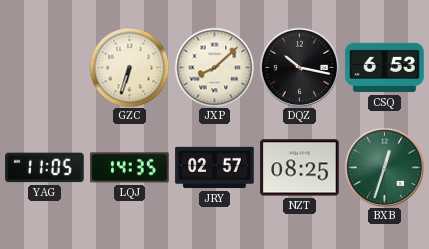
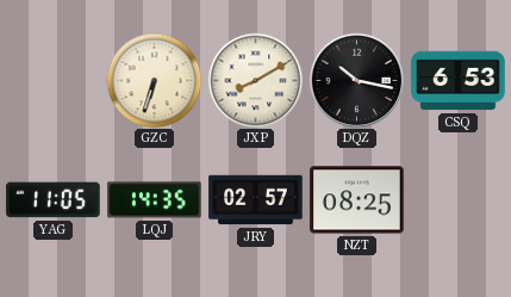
JXP: 8:08 -> 8:10
BXB: 12:33 -> none
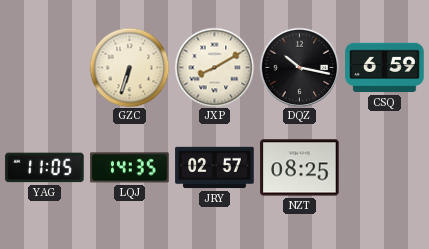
CSQ: 6:53 -> 6:59
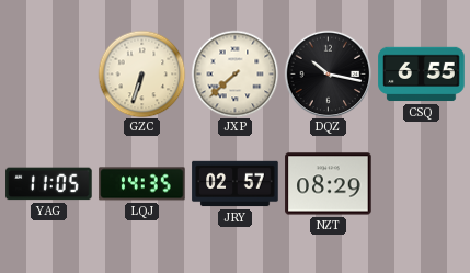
JXP: 8:10 -> 7:38
CSQ: 6:59 -> 6:55
NZT: 08:25 -> 08:29
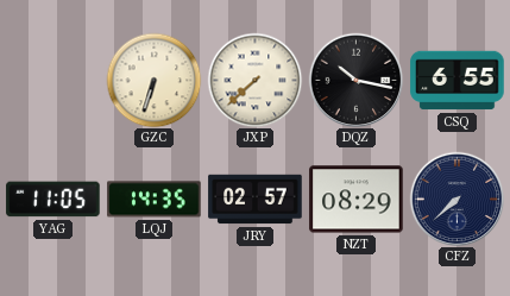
CFZ: none -> 7:38
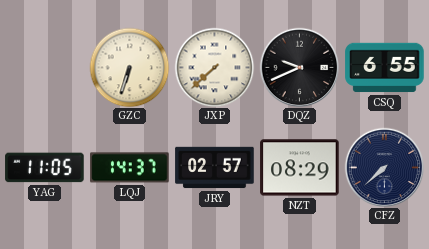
DQZ: 10:17 -> 9:41
LQJ: 14:35 -> 14:37
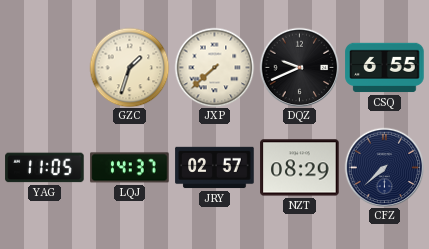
GZC: 6:33 -> 1:33
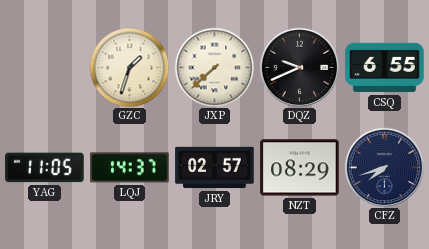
CFZ: 7:38 -> 7:42
